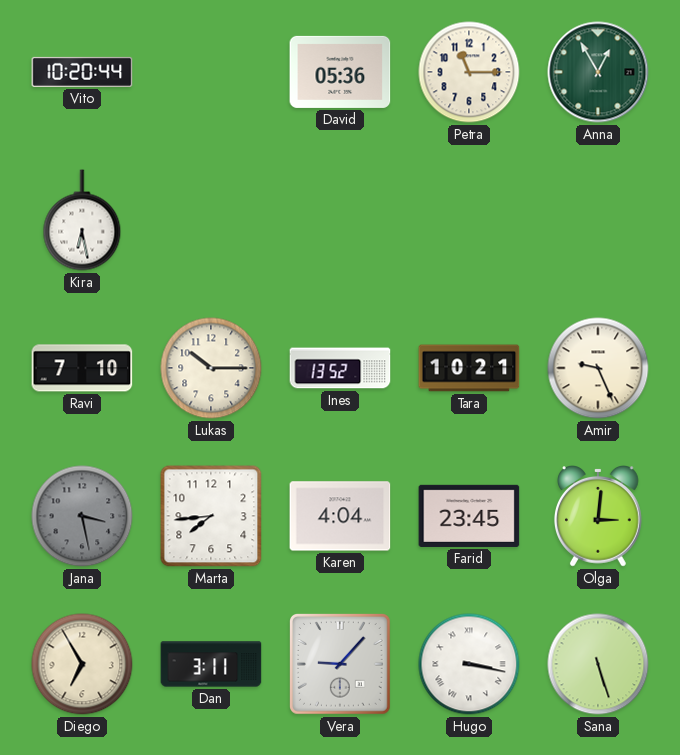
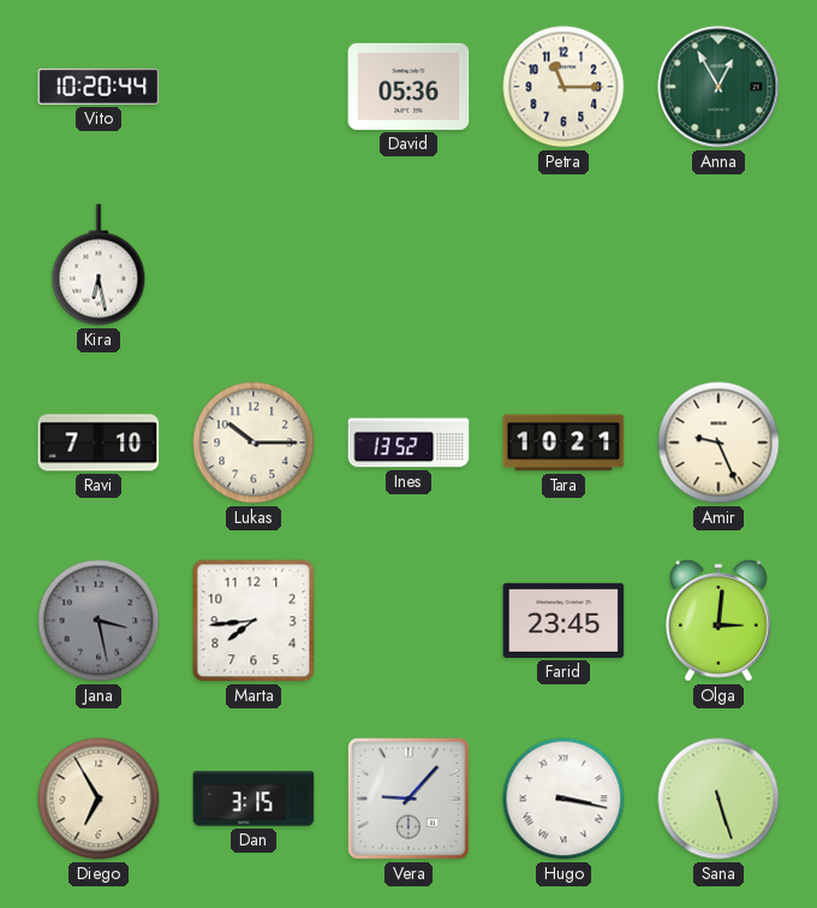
Karen: 4:04 -> none
Dan: 3:11 -> 3:15
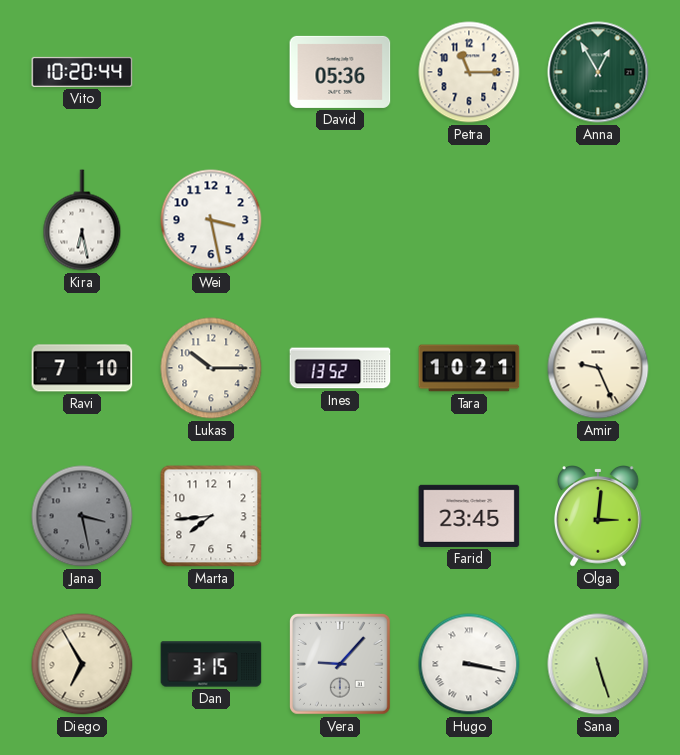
Wei: none -> 3:28
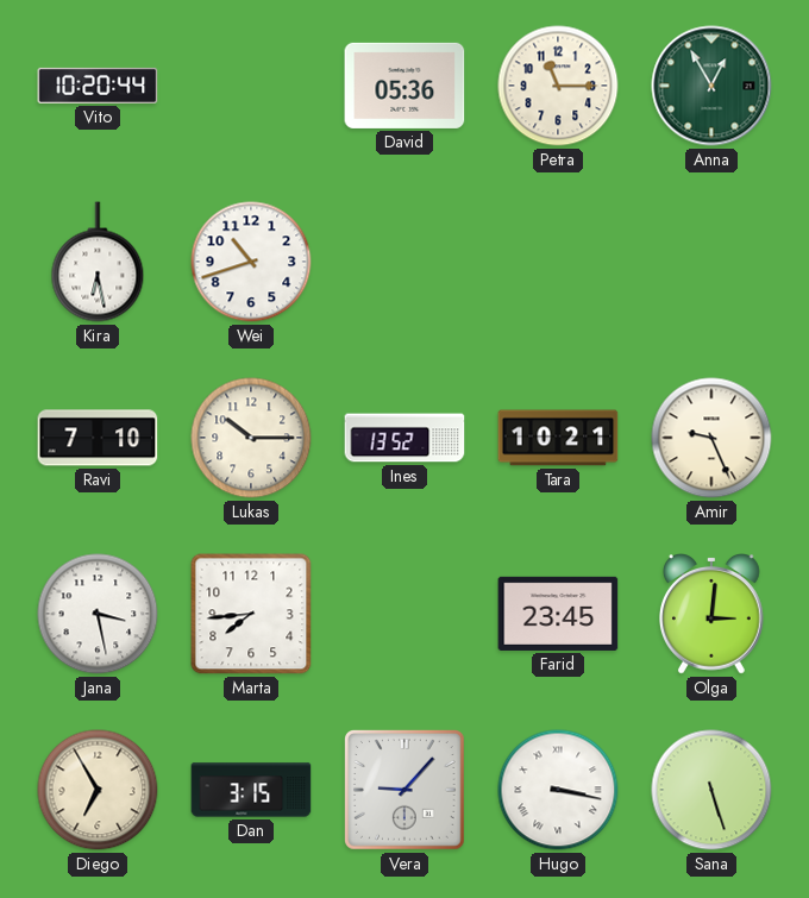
Wei: 3:28 -> 10:42
Jana dial: grey -> white
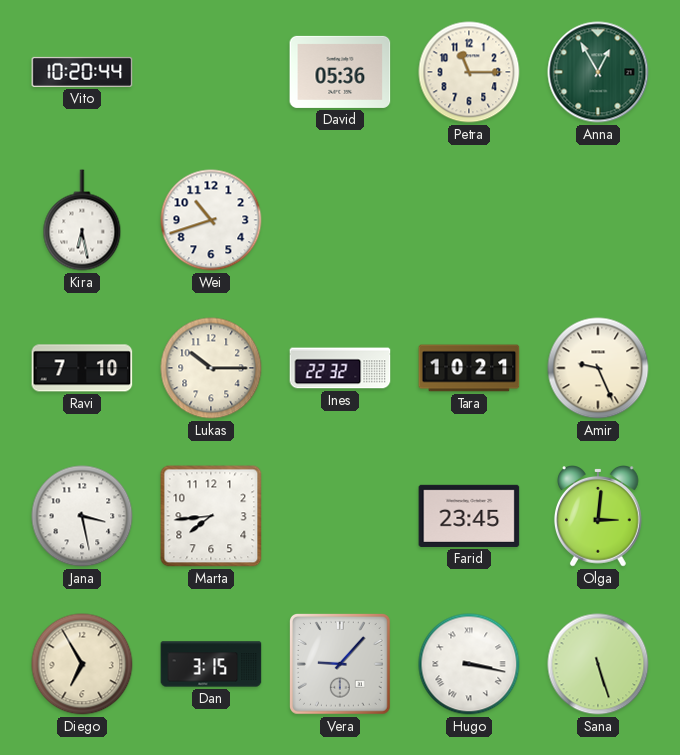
Ines: 13:52 -> 22:32
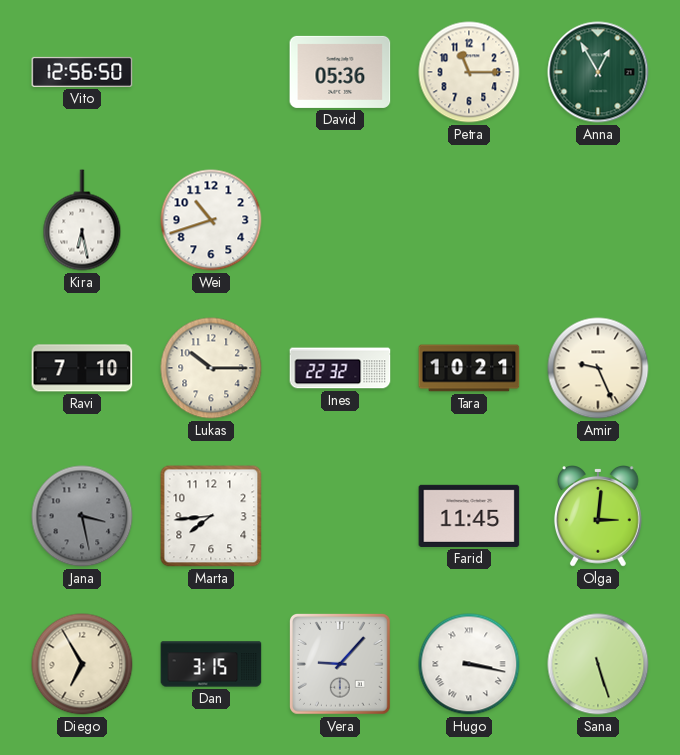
Vito: 10:20 -> 12:56
Jana dial: white -> grey
Farid: 23:45 -> 11:45
